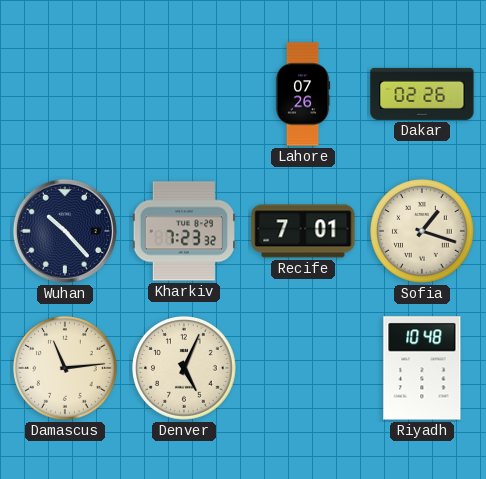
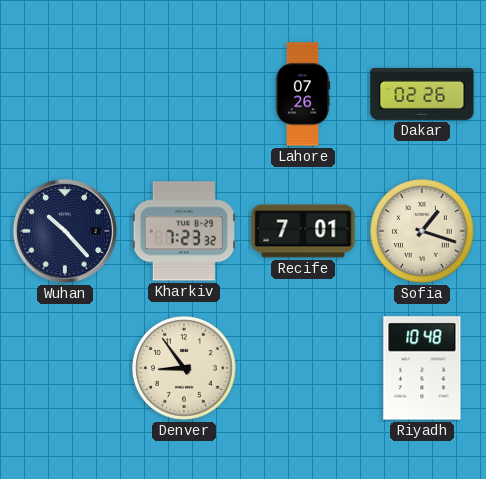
Damascus: 11:14 -> none
Denver: 5:04 -> 8:54
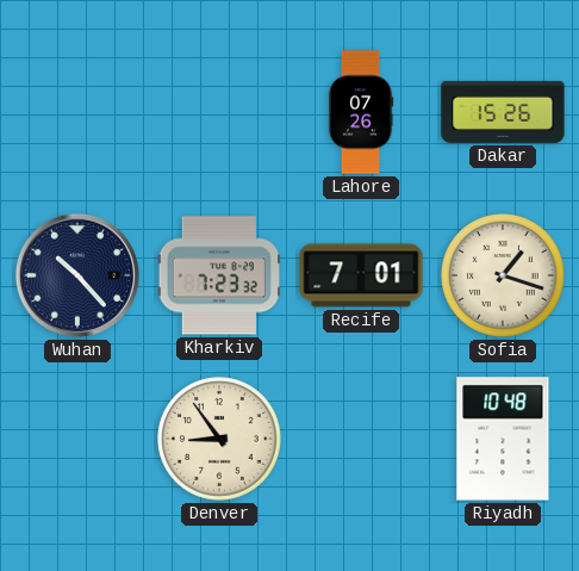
Dakar: 02:26 -> 15:26
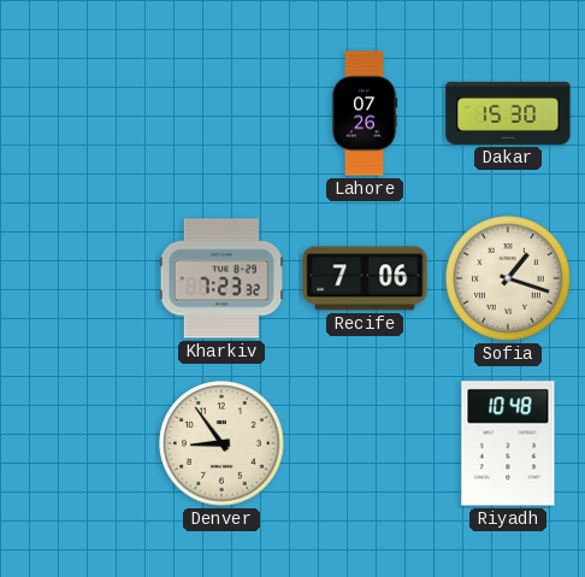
Dakar: 15:26 -> 15:30
Wuhan: 10:23 -> none
Recife: 7:01 -> 7:06
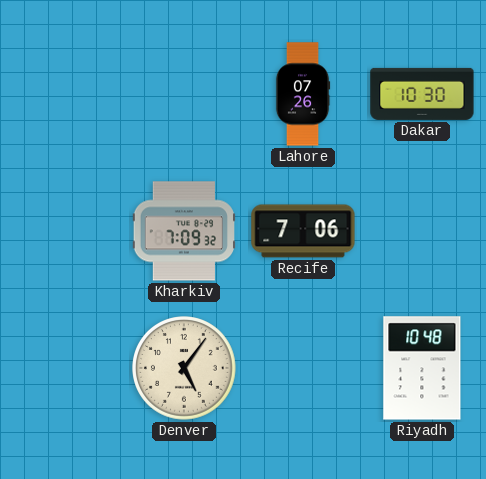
Dakar: 15:30 -> 10:30
Kharkiv: 7:23 -> 7:09
Sofia: 1:18 -> none
Denver: 8:54 -> 5:06
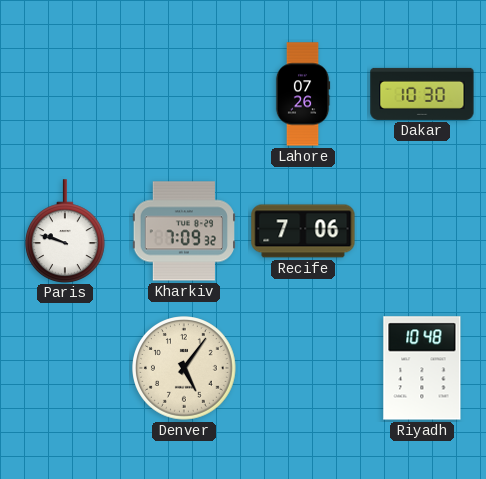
Paris: none -> 9:48
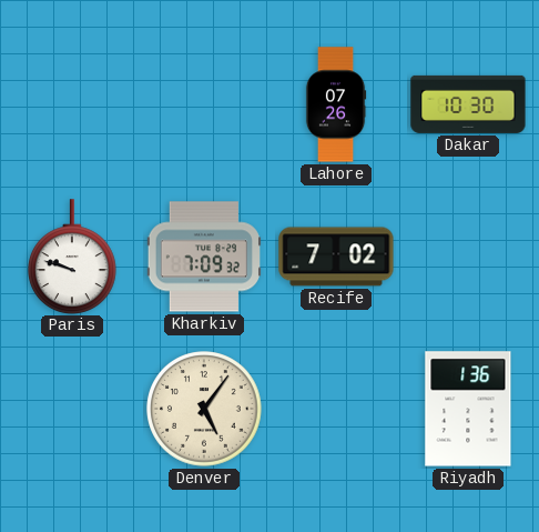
Recife: 7:06 -> 7:02
Riyadh: 10:48 -> 1:36
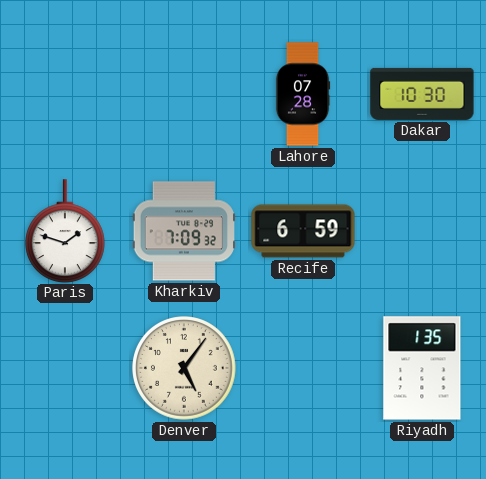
Lahore: 07:26 -> 07:28
Paris: 9:48 -> 1:48
Recife: 7:02 -> 6:59
Riyadh: 1:36 -> 1:35
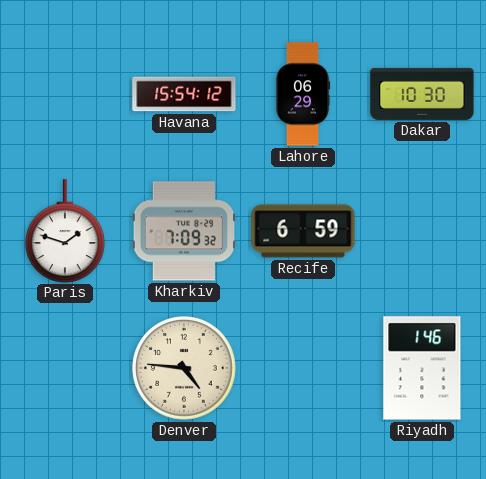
Havana: none -> 15:54
Lahore: 07:28 -> 06:29
Denver: 5:06 -> 4:46
Riyadh: 1:35 -> 1:46
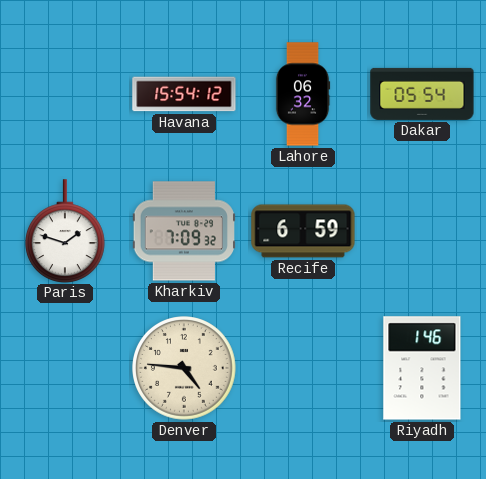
Lahore: 06:29 -> 06:32
Dakar: 10:30 -> 05:54
